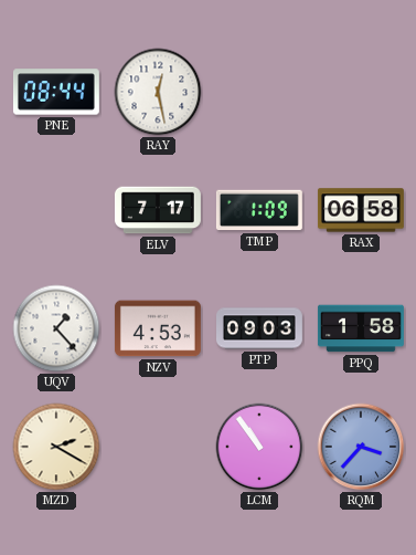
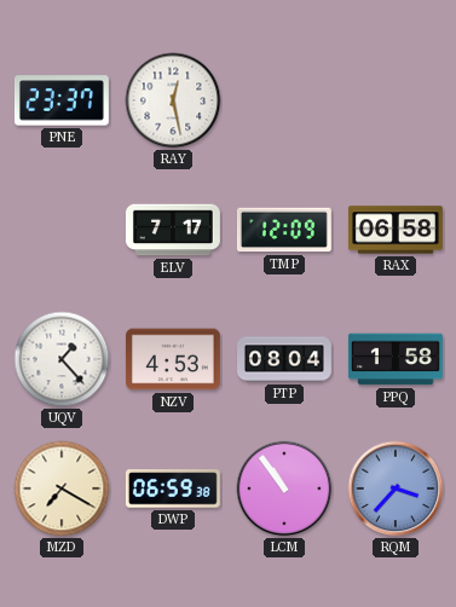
PNE: 08:44 -> 23:37
TMP: 1:09 -> 12:09
PTP: 09:03 -> 08:04
MZD: 2:20 -> 7:20
DWP: none -> 06:59
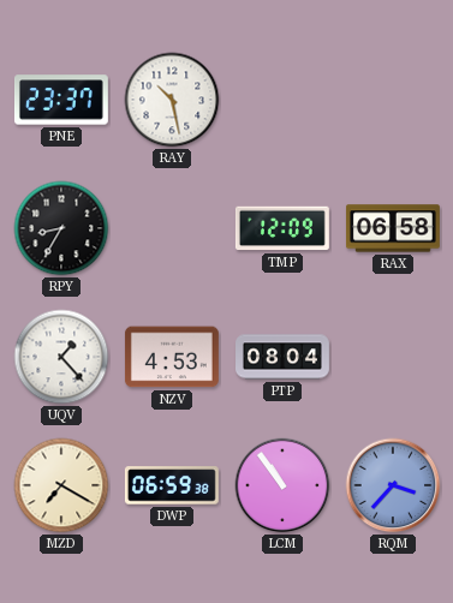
RAY: 12:28 -> 10:28
RPY: none -> 8:35
ELV: 7:17 -> none
PPQ: 1:58 -> none
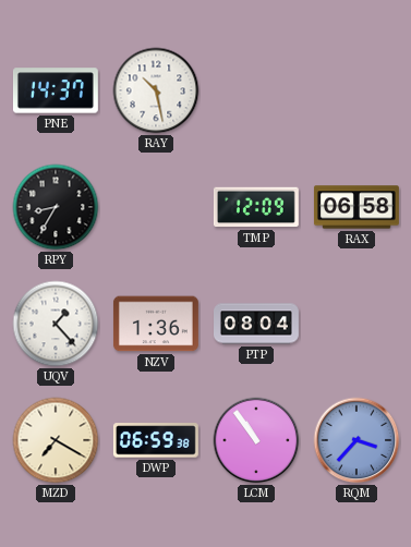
PNE: 23:37 -> 14:37
NZV: 4:53 -> 1:36
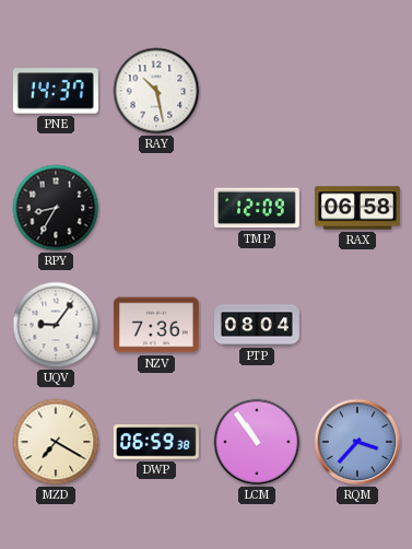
UQV: 1:23 -> 9:06
NZV: 1:36 -> 7:36
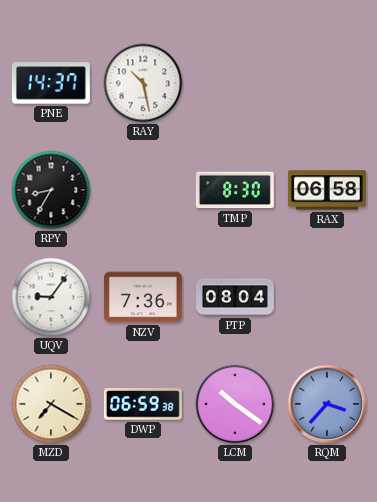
TMP: 12:09 -> 8:30
LCM: 10:54 -> 10:21
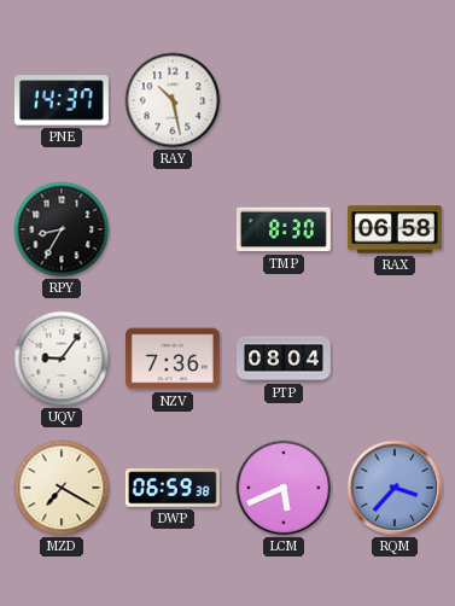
LCM: 10:21 -> 5:41
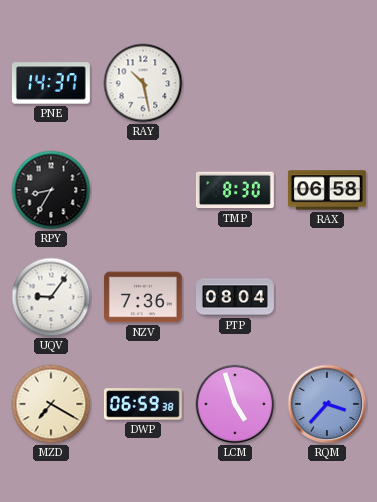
LCM: 5:41 -> 4:57
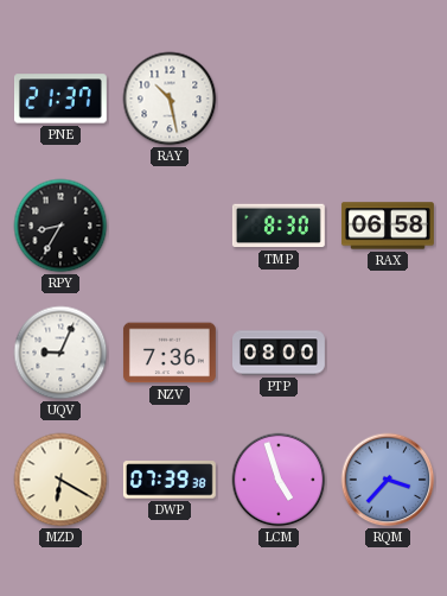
PNE: 14:37 -> 21:37
UQV: 9:06 -> 9:04
PTP: 08:04 -> 08:00
MZD: 7:20 -> 6:20
DWP: 06:59 -> 07:39
